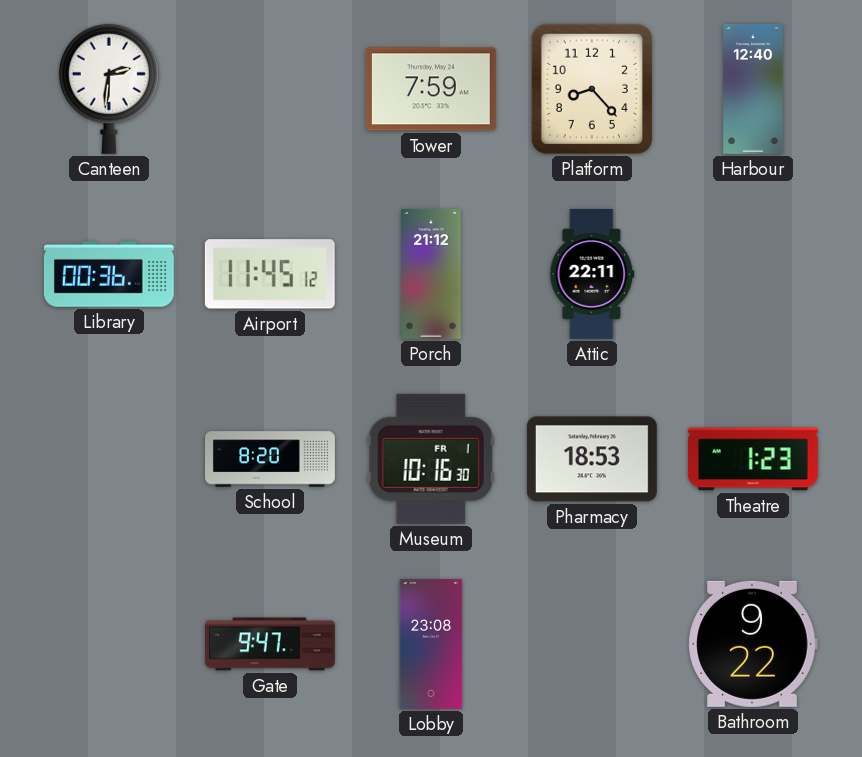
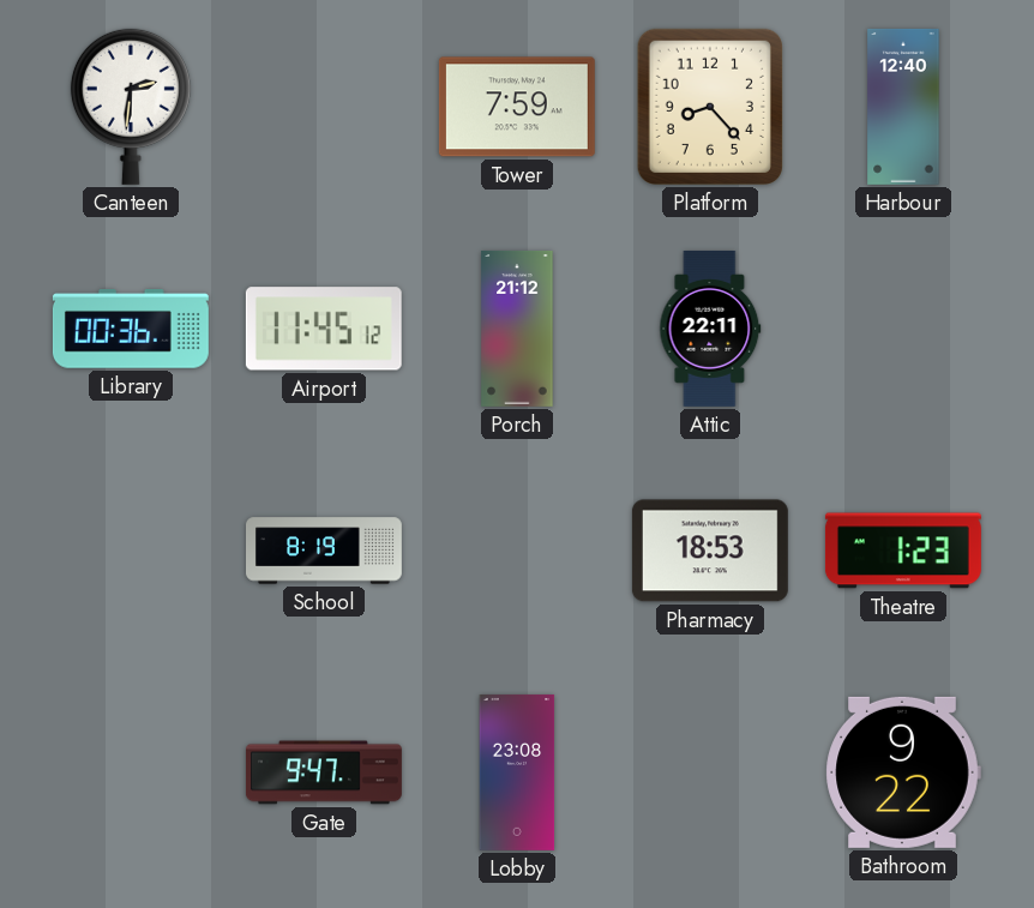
School: 8:20 -> 8:19
Museum: 10:16 -> none
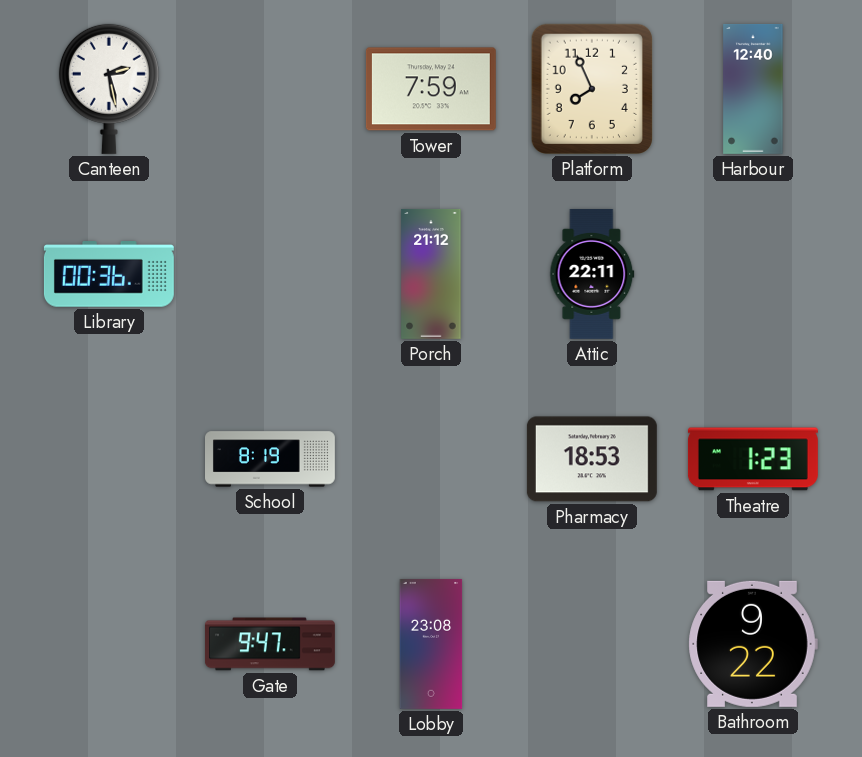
Canteen: 2:31 -> 2:28
Platform: 8:23 -> 7:56
Airport: 11:45 -> none
